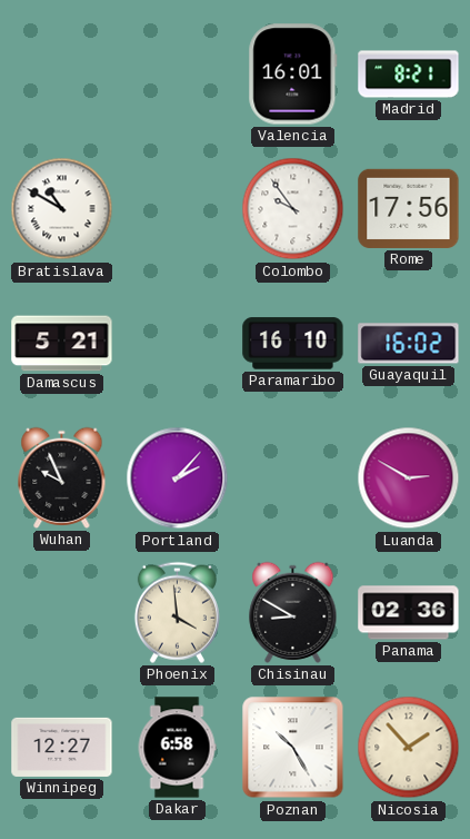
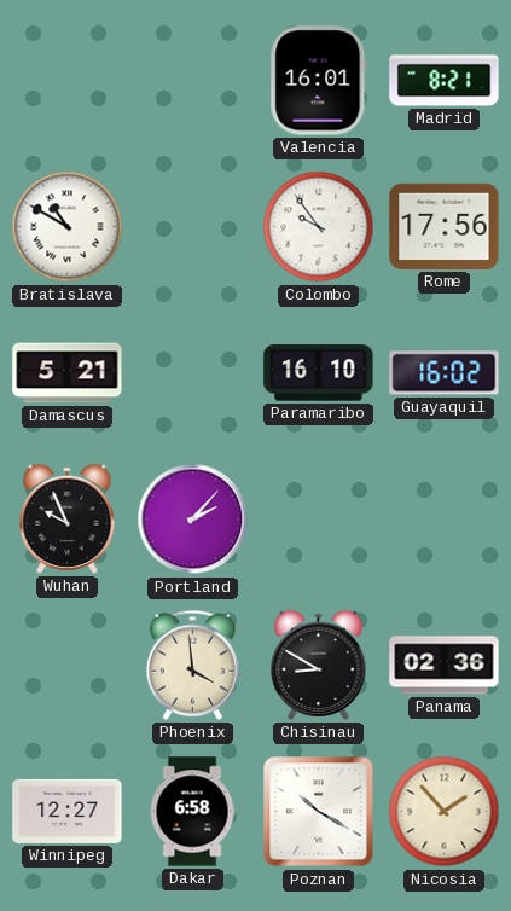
Luanda: 2:50 -> none
Poznan: 10:25 -> 10:20
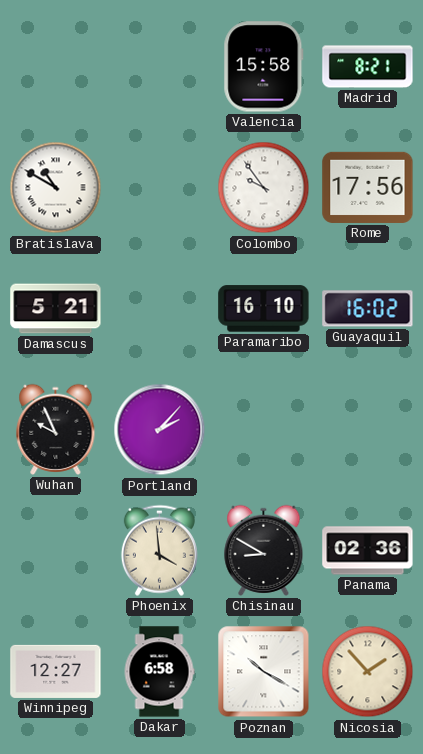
Valencia: 16:01 -> 15:58
